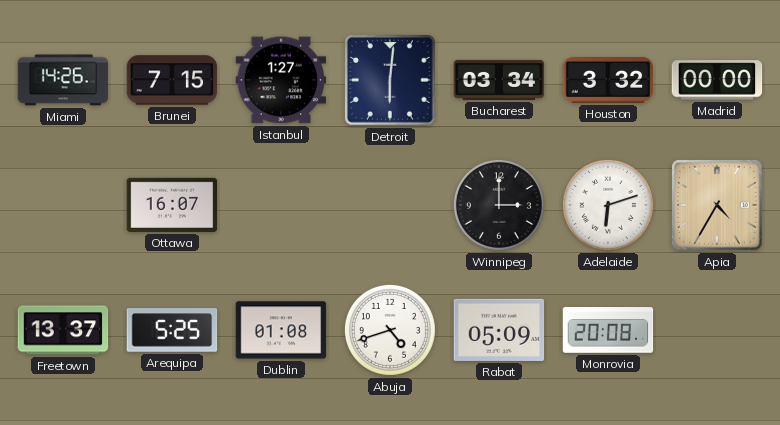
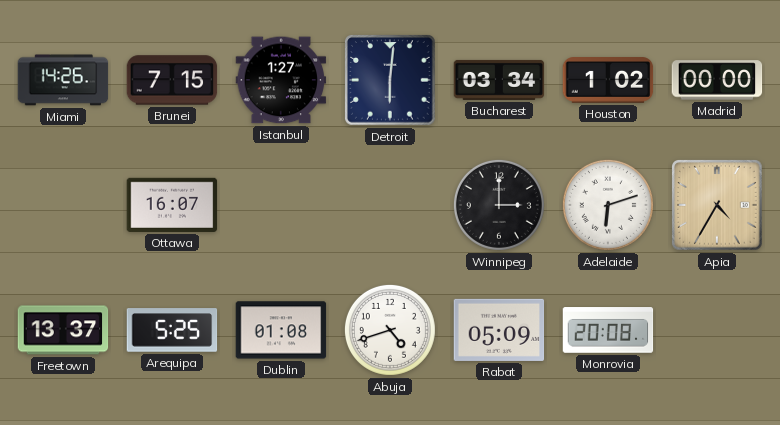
Houston: 3:32 -> 1:02
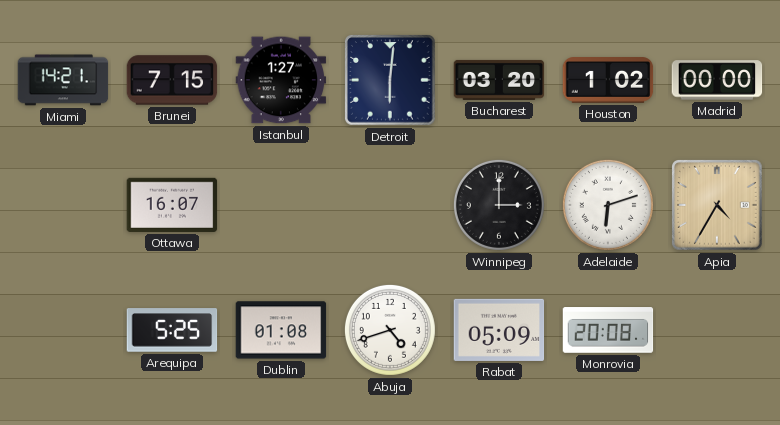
Miami: 14:26 -> 14:21
Bucharest: 03:34 -> 03:20
Freetown: 13:37 -> none
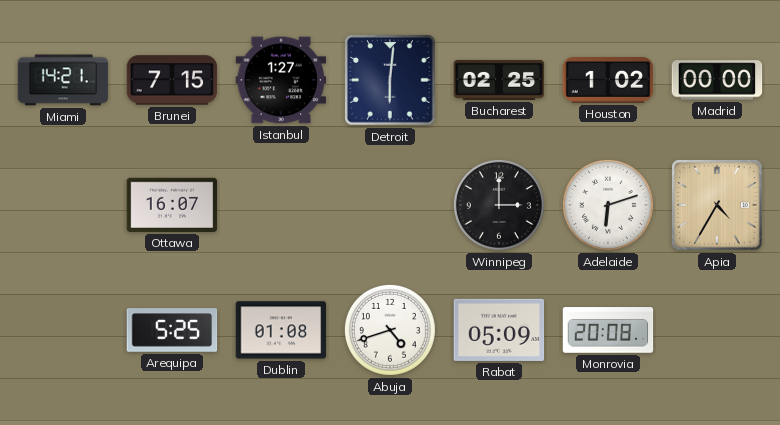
Bucharest: 03:20 -> 02:25
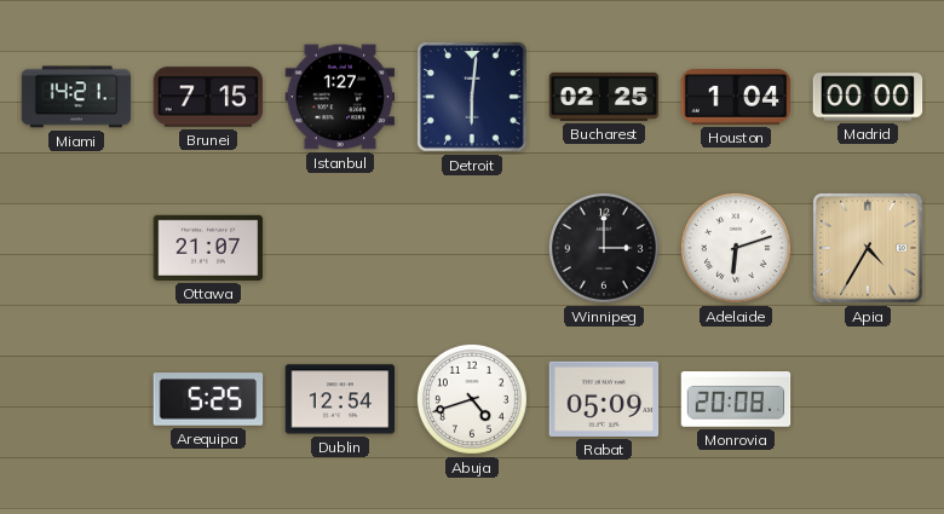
Houston: 1:02 -> 1:04
Ottawa: 16:07 -> 21:07
Dublin: 01:08 -> 12:54
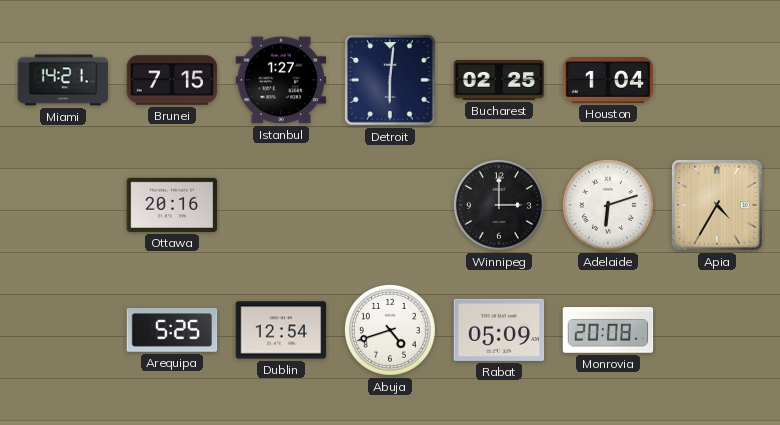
Madrid: 00:00 -> none
Ottawa: 21:07 -> 20:16
